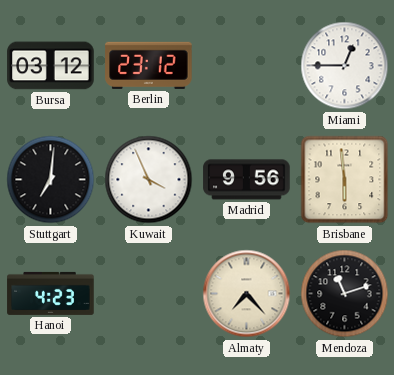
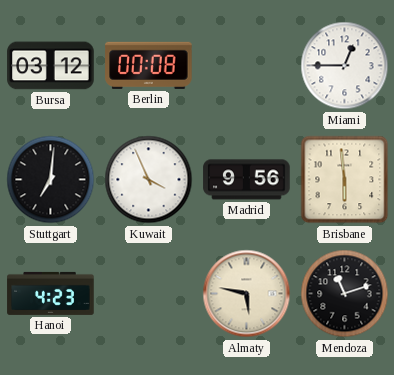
Berlin: 23:12 -> 00:08
Almaty: 7:23 -> 5:47
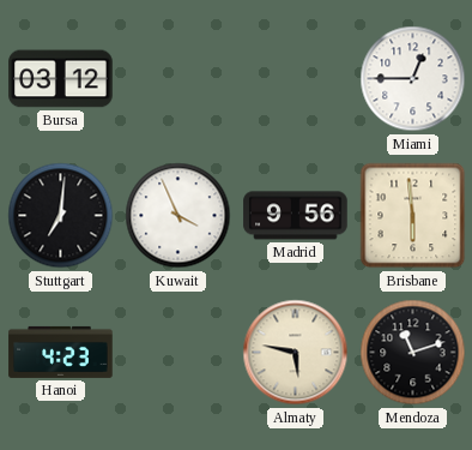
Berlin: 00:08 -> none
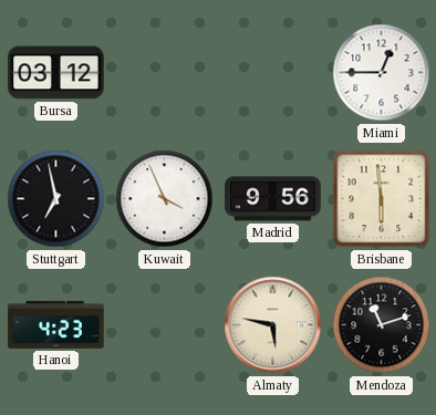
Stuttgart: 7:01 -> 6:58
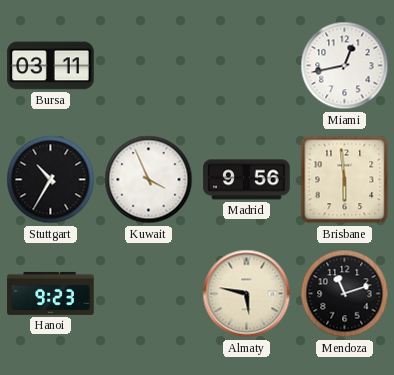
Bursa: 03:12 -> 03:11
Miami: 12:45 -> 12:43
Stuttgart: 6:58 -> 10:35
Hanoi: 4:23 -> 9:23
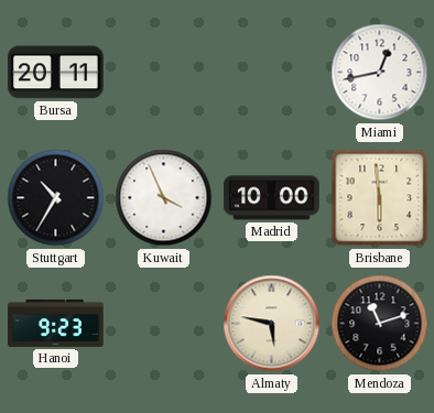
Bursa: 03:11 -> 20:11
Madrid: 9:56 -> 10:00
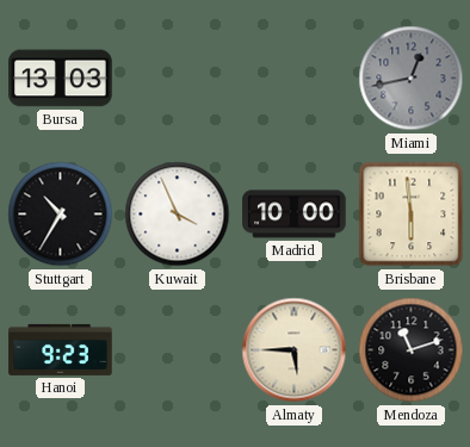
Bursa: 20:11 -> 13:03
Miami dial: white -> grey
Almaty: 5:47 -> 5:45
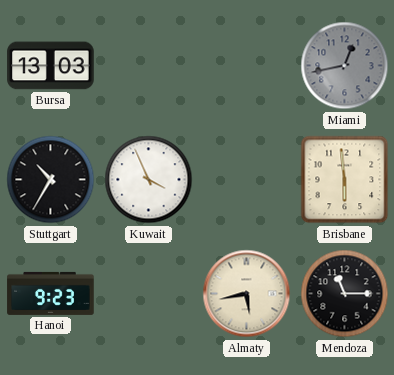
Madrid: 10:00 -> none
Almaty: 5:45 -> 5:43
Mendoza: 11:12 -> 11:15
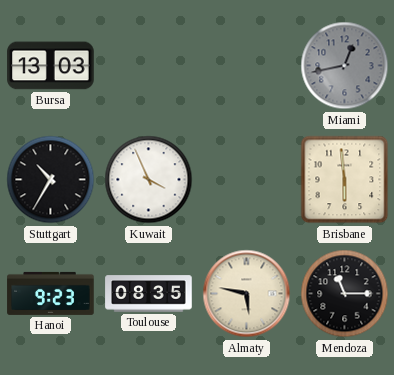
Toulouse: none -> 08:35
Almaty: 5:43 -> 5:47
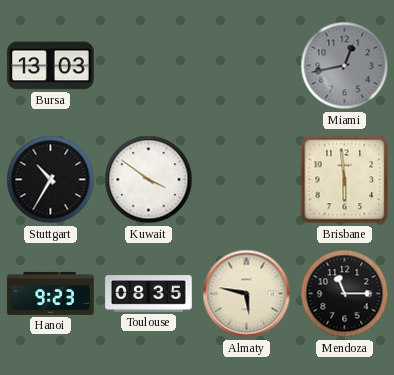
Kuwait: 3:56 -> 3:51
